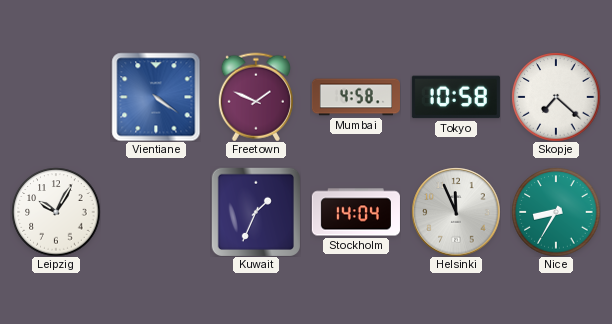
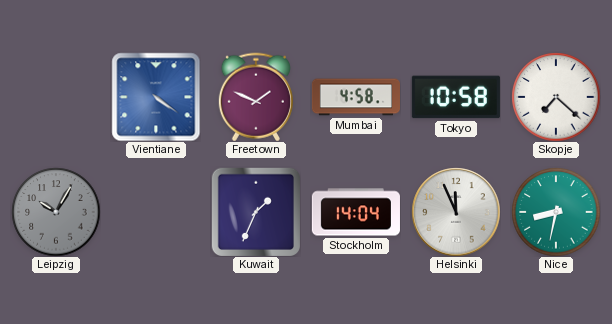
Leipzig dial: white -> grey
Nice: 8:35 -> 8:32
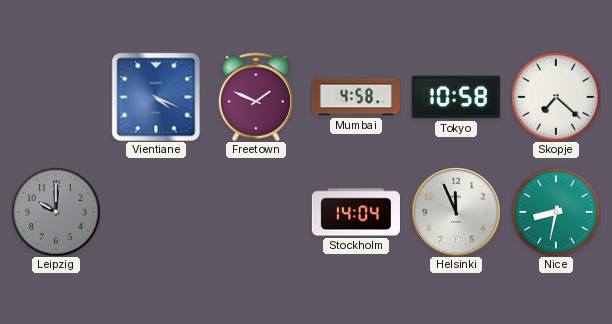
Vientiane: 4:21 -> 4:19
Leipzig: 10:05 -> 10:00
Kuwait: 1:34 -> none
